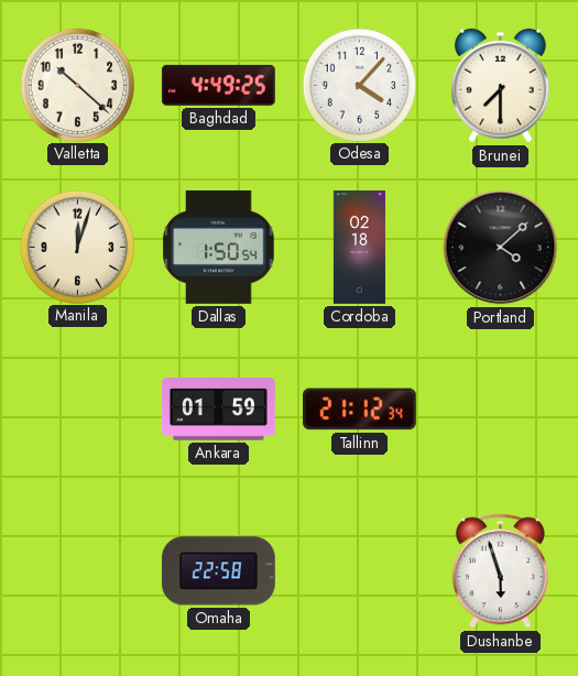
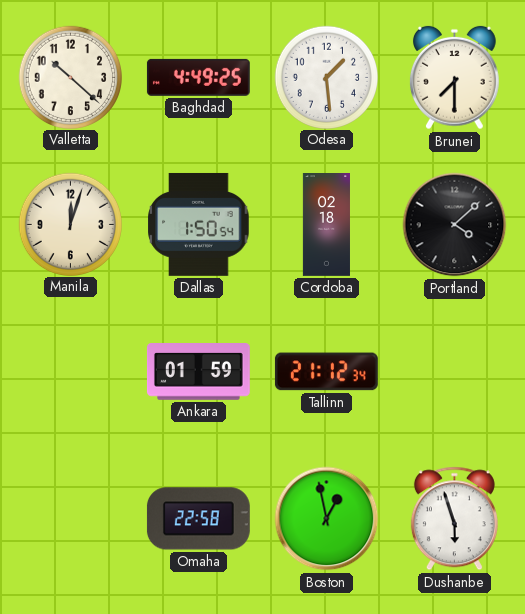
Odesa: 4:07 -> 1:29
Boston: none -> 12:58
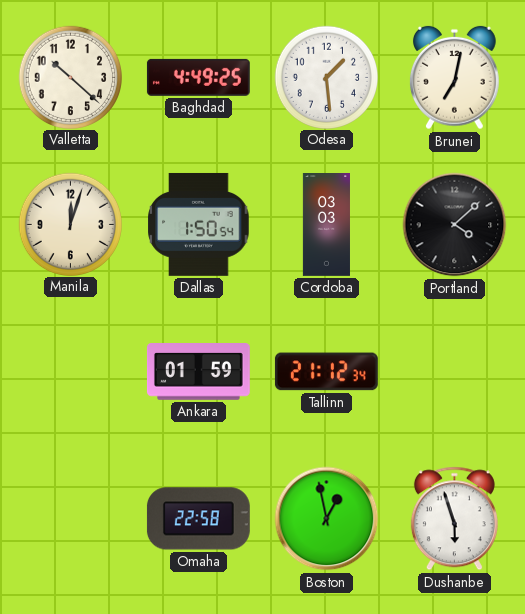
Brunei: 7:30 -> 7:02
Cordoba: 02:18 -> 03:03
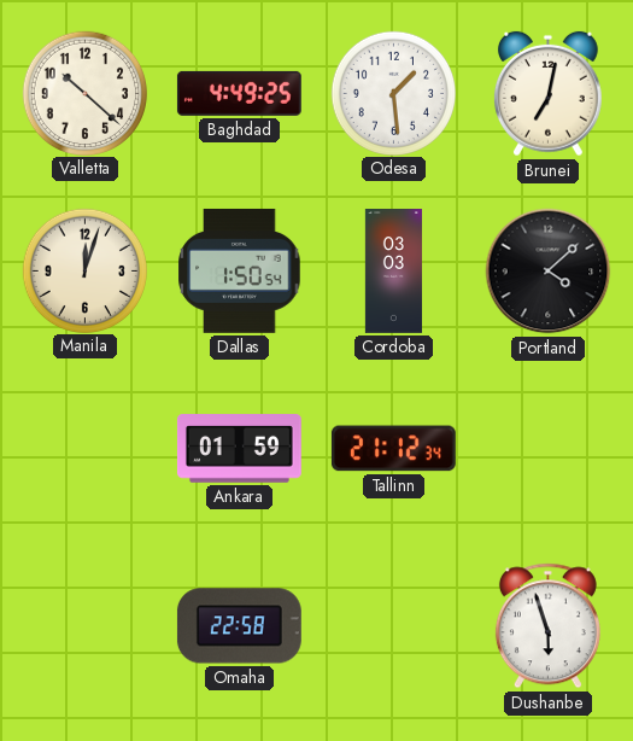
Boston: 12:58 -> none
